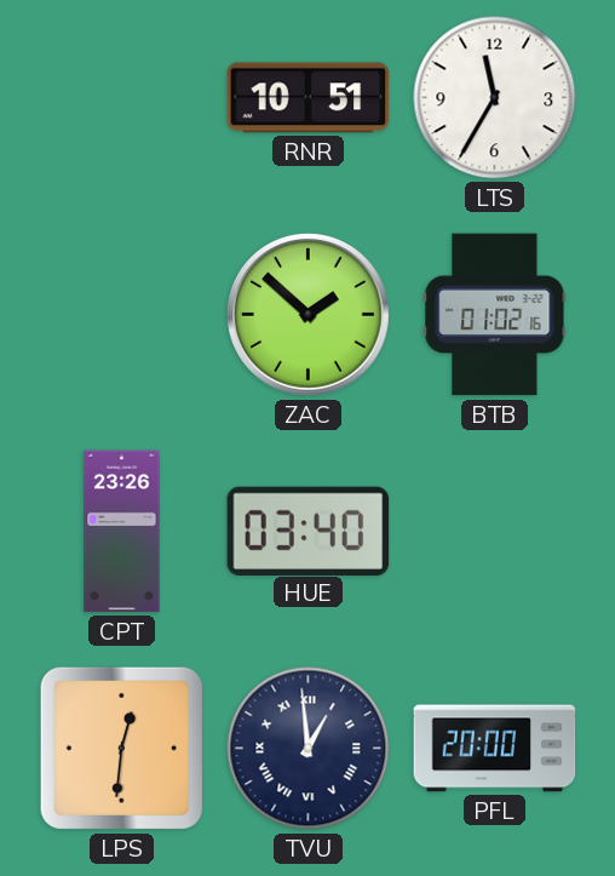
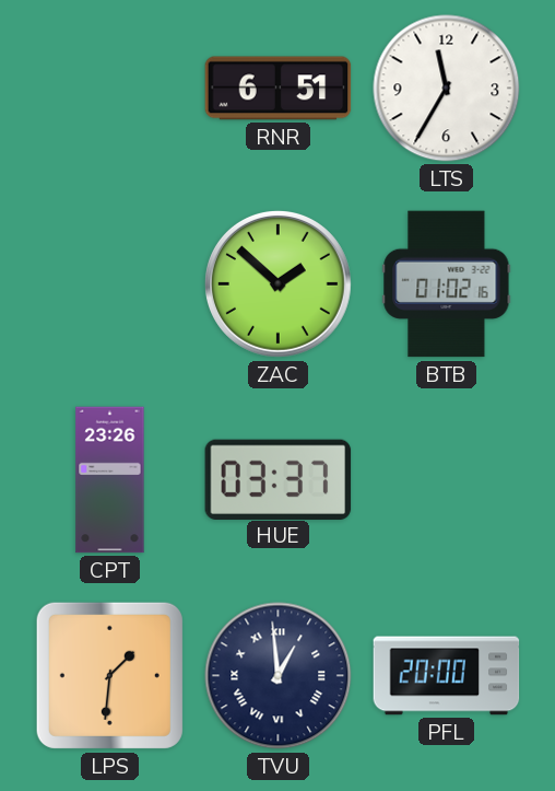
RNR: 10:51 -> 6:51
HUE: 03:40 -> 03:37
LPS: 12:31 -> 1:31
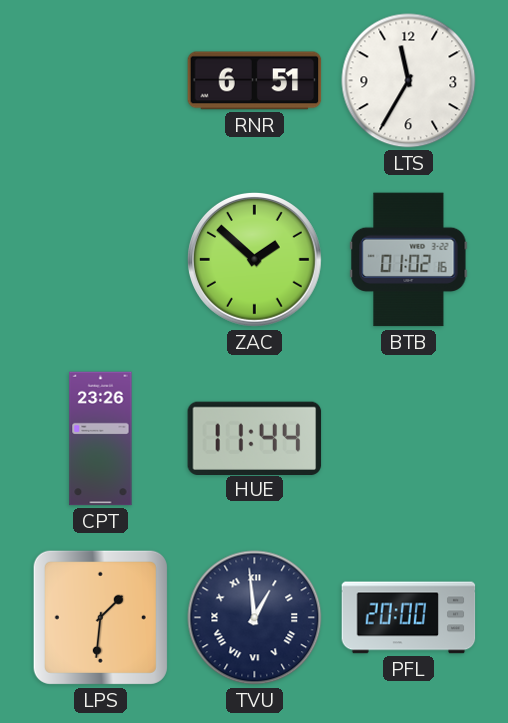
HUE: 03:37 -> 11:44
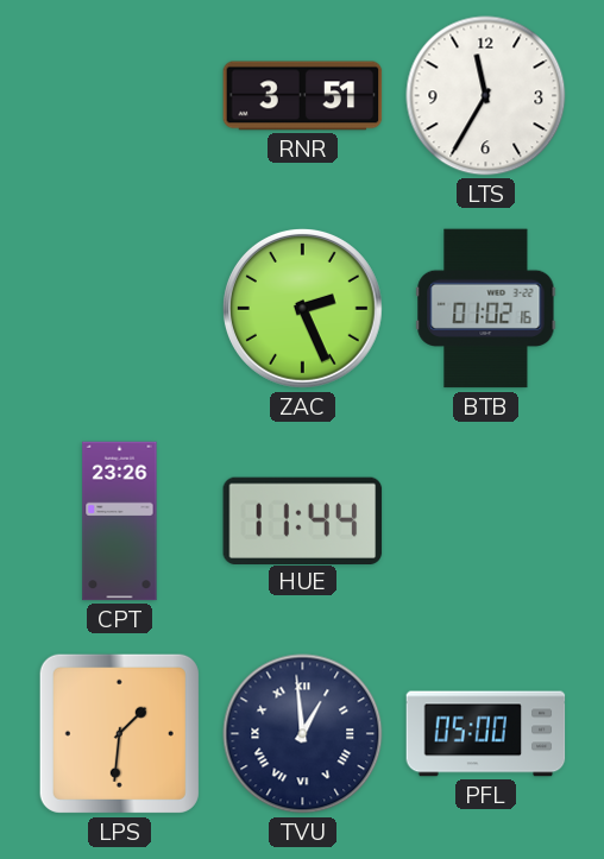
RNR: 6:51 -> 3:51
ZAC: 1:52 -> 2:26
PFL: 20:00 -> 05:00
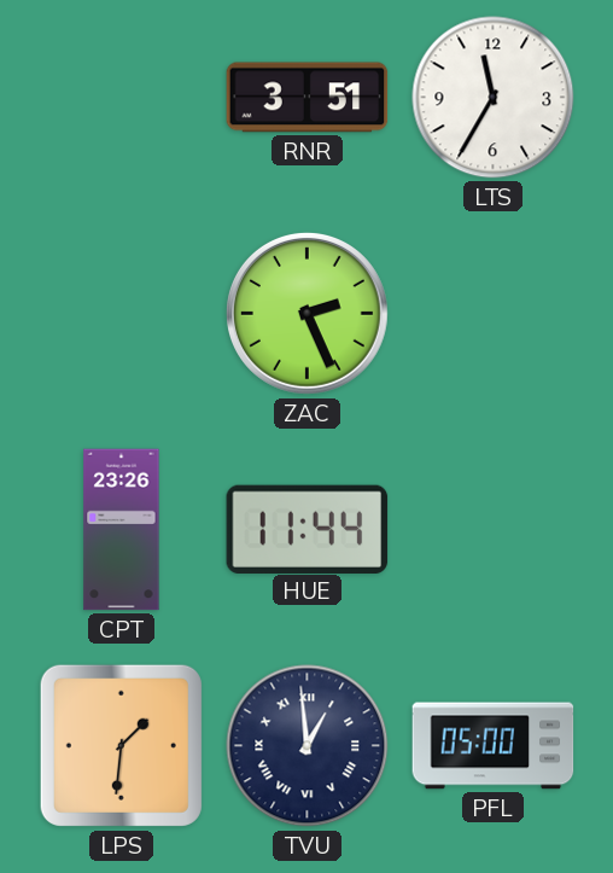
BTB: 01:02 -> none
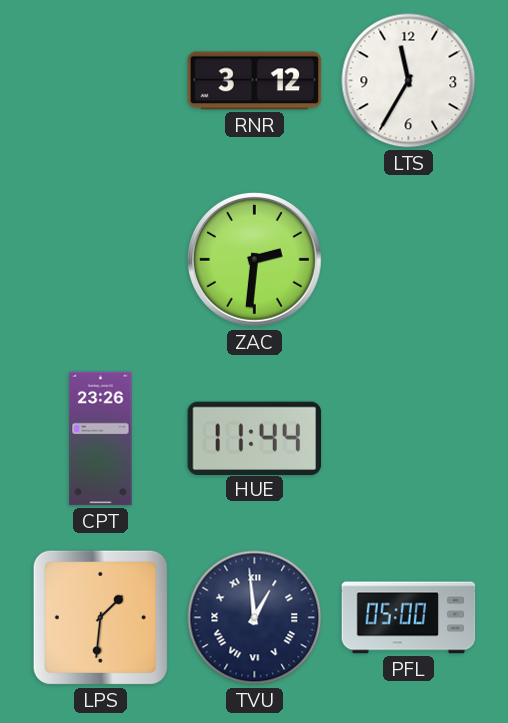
RNR: 3:51 -> 3:12
ZAC: 2:26 -> 2:31
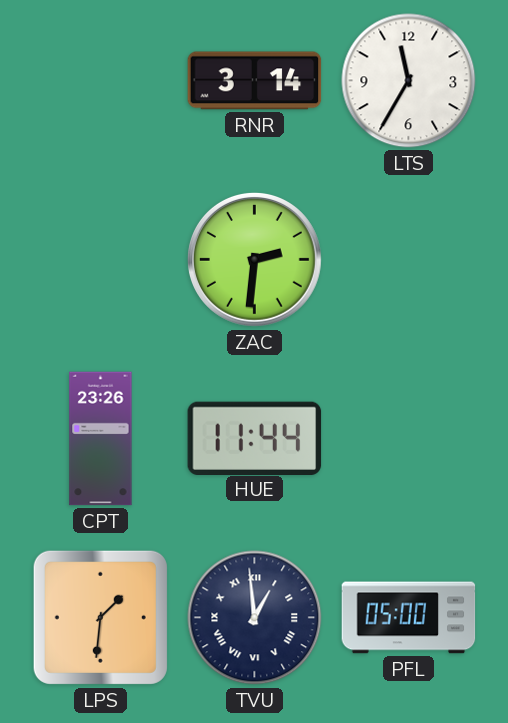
RNR: 3:12 -> 3:14
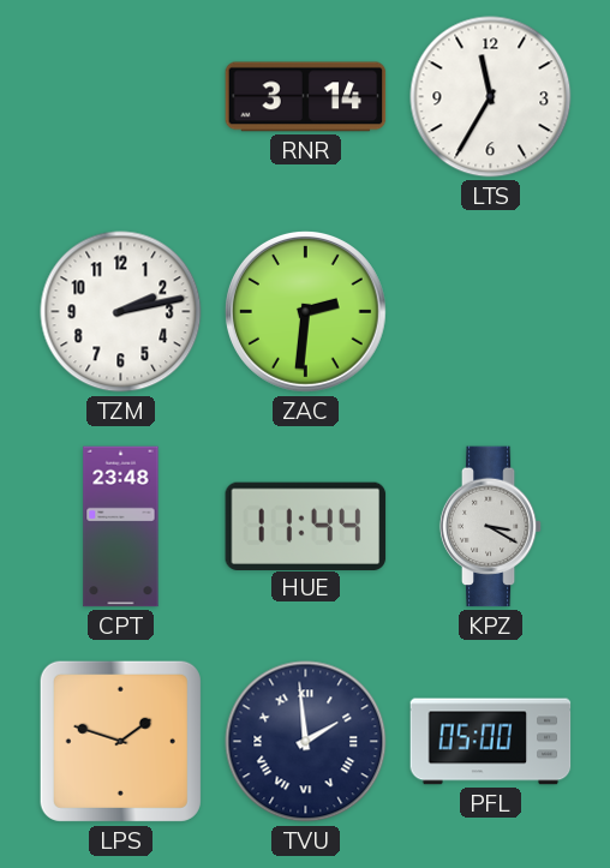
TZM: none -> 2:13
CPT: 23:26 -> 23:48
KPZ: none -> 3:20
LPS: 1:31 -> 1:48
TVU: 12:59 -> 1:59
